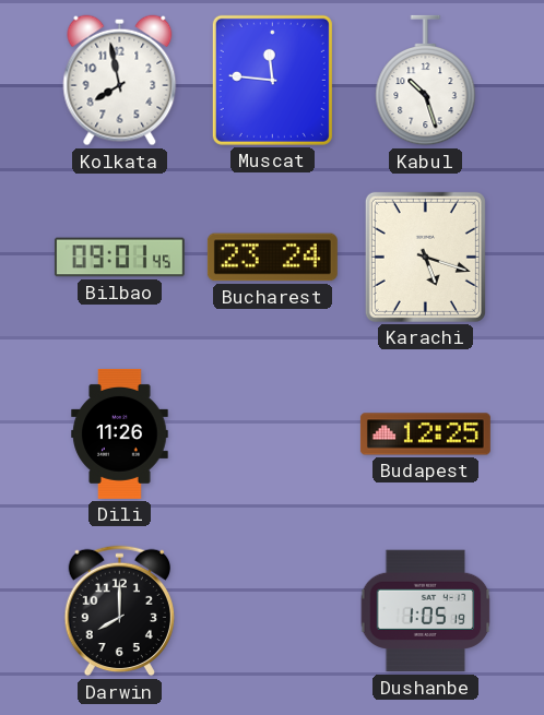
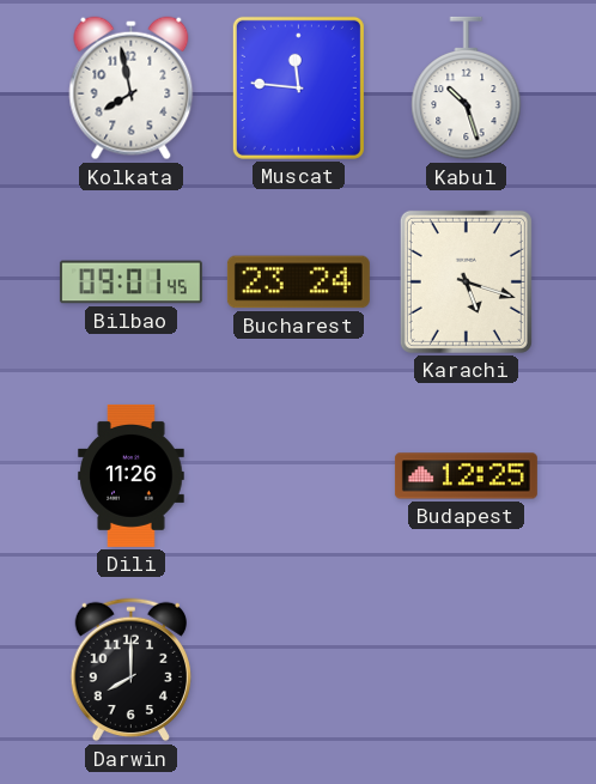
Dushanbe: 1:05 -> none
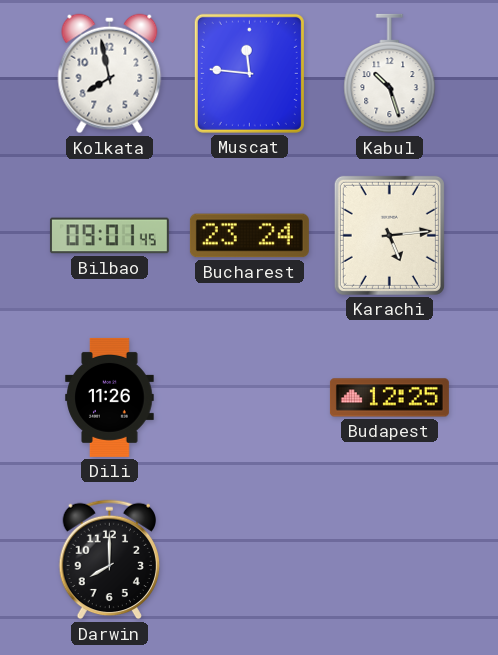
Karachi: 5:18 -> 5:14
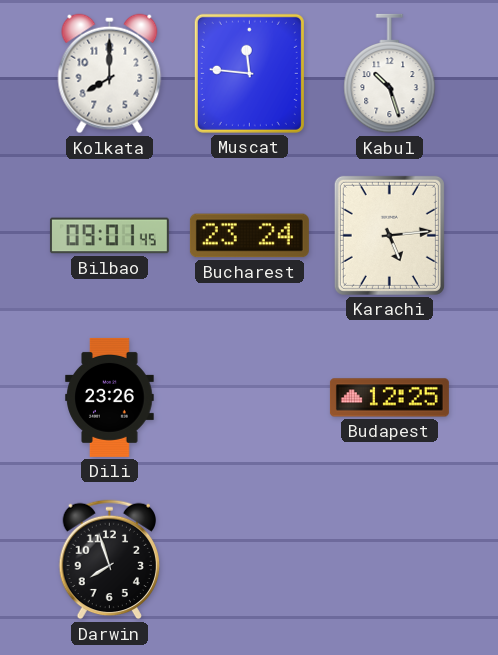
Kolkata: 7:58 -> 8:00
Dili: 11:26 -> 23:26
Darwin: 8:00 -> 7:57
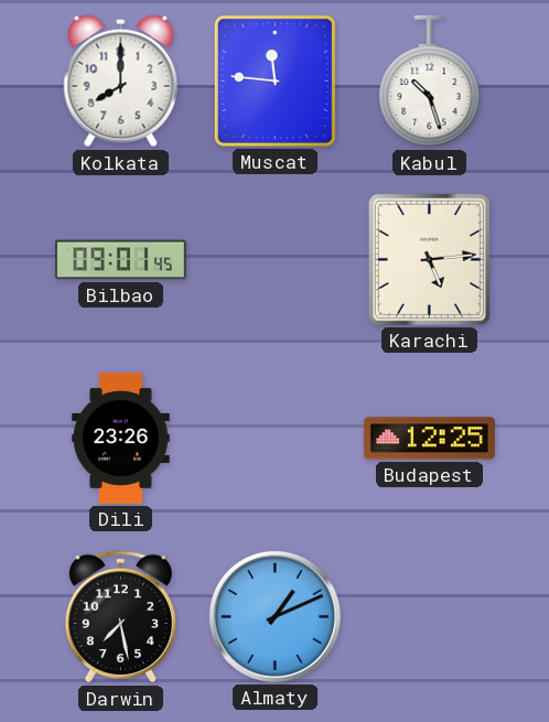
Bucharest: 23:24 -> none
Darwin: 7:57 -> 7:28
Almaty: none -> 1:11
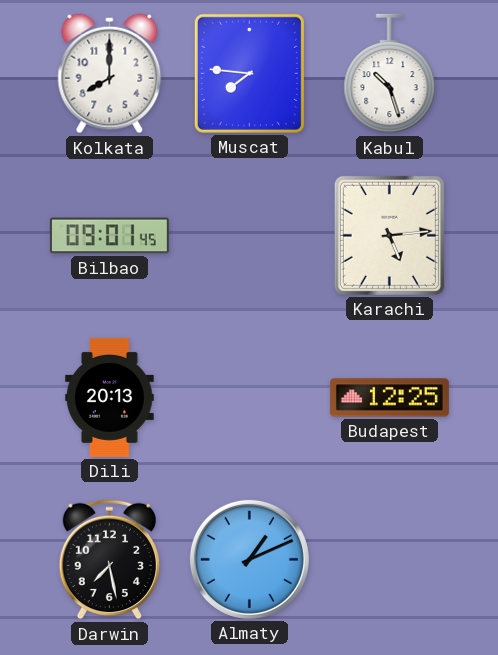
Muscat: 11:46 -> 7:46
Dili: 23:26 -> 20:13
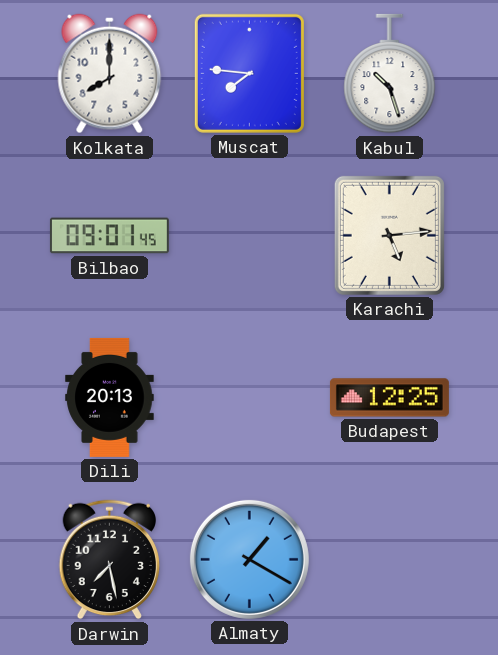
Almaty: 1:11 -> 1:20
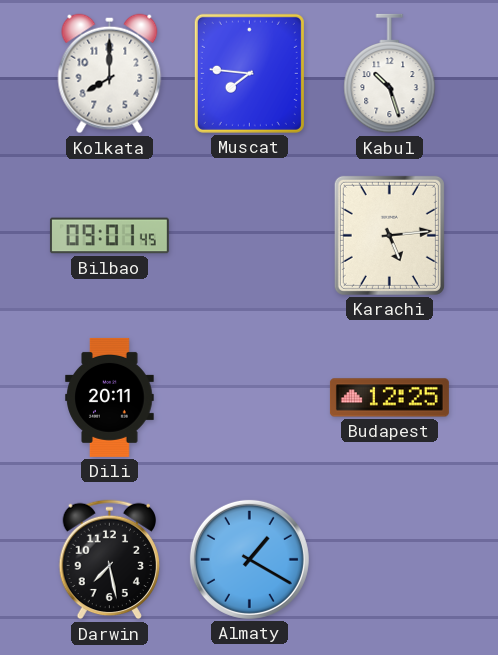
Dili: 20:13 -> 20:11
